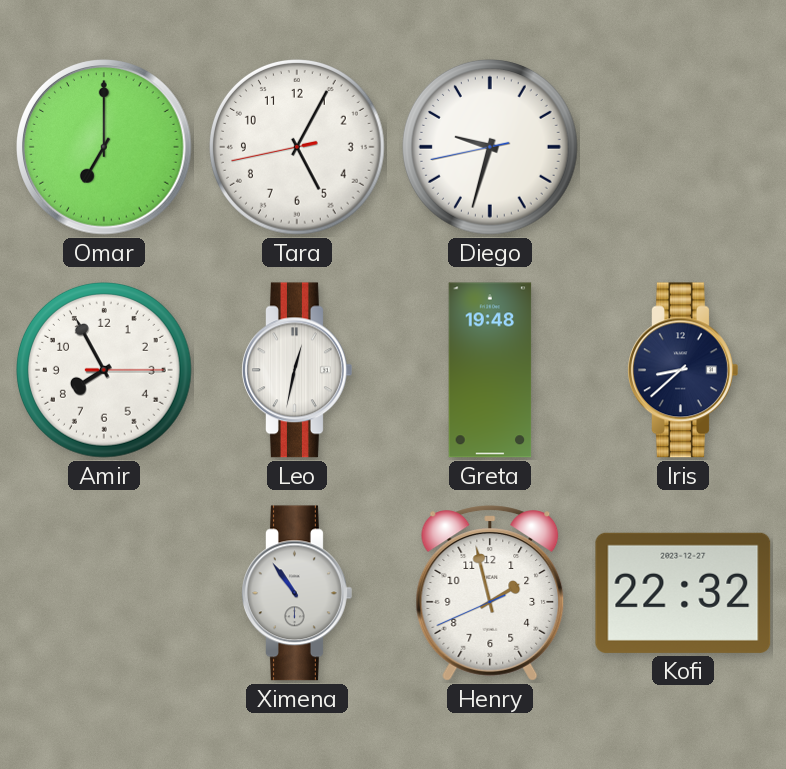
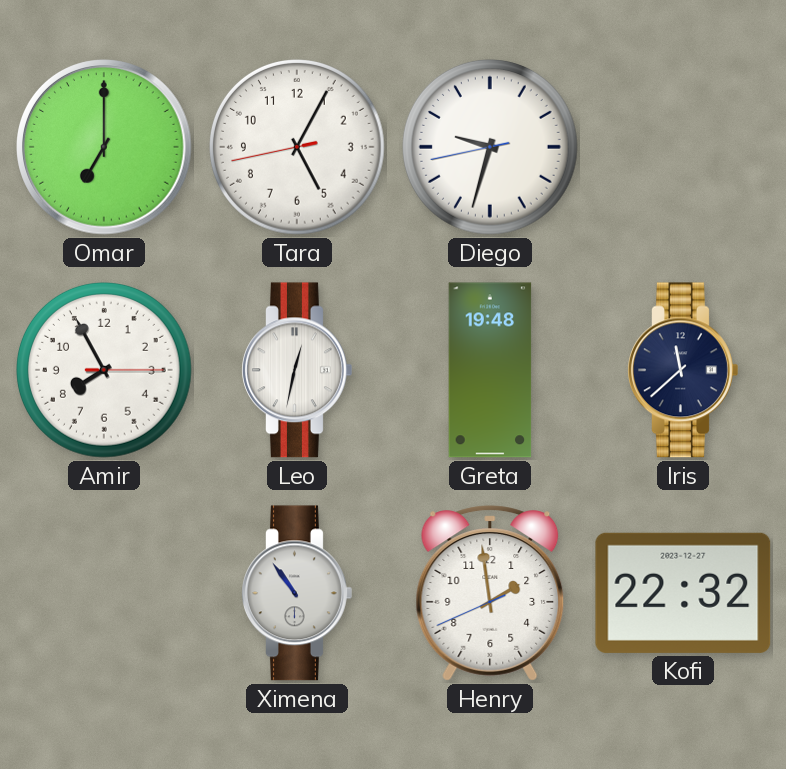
Iris: 8:38 -> 11:38
Henry: 1:57 -> 1:58
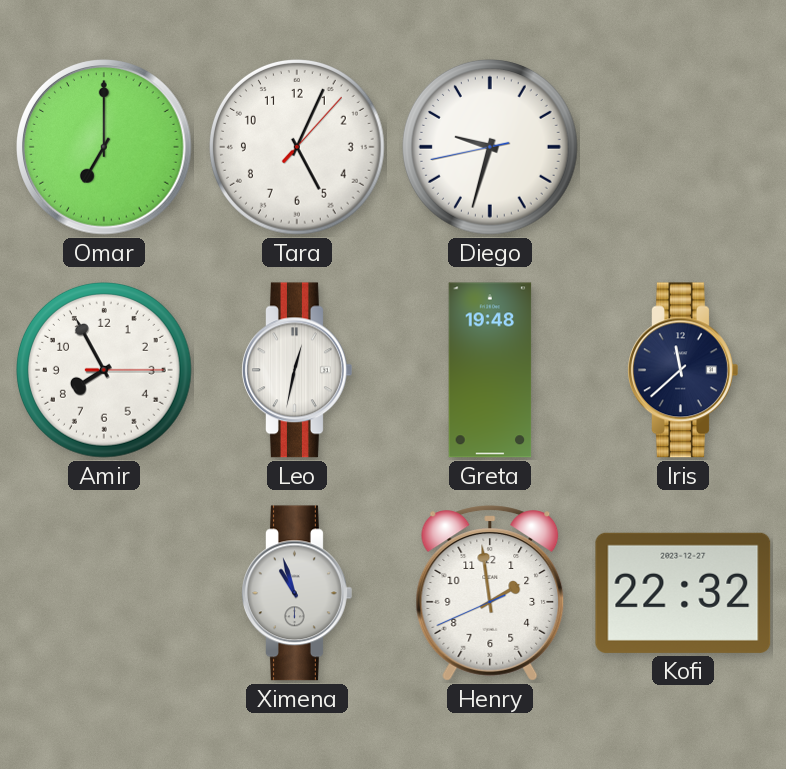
Tara: 5:04:43 -> 5:04:07
Ximena: 10:54 -> 10:57
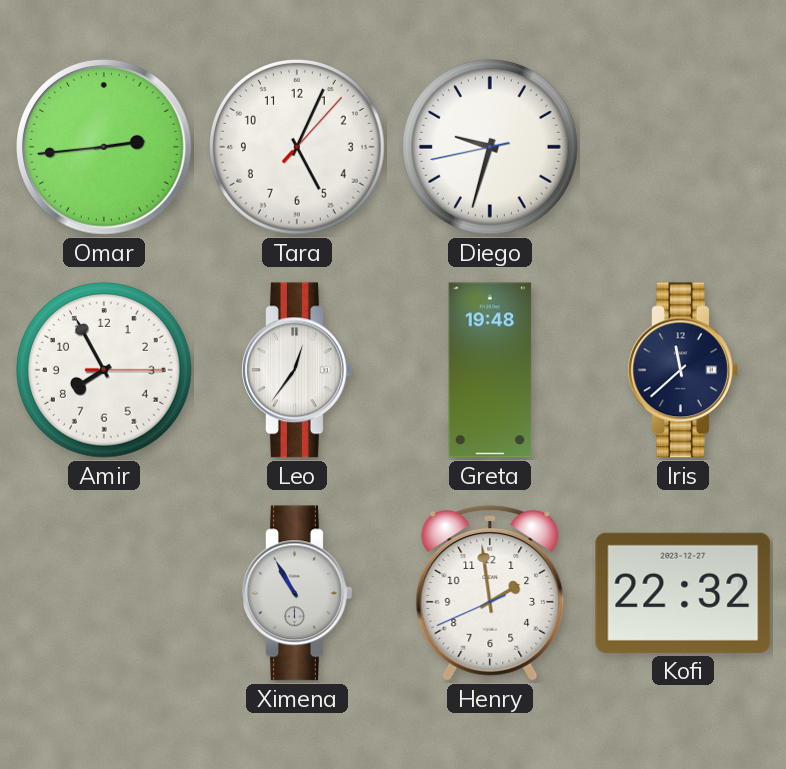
Omar: 7:00 -> 2:44
Leo: 12:32 -> 12:36
Ximena: 10:57 -> 10:55
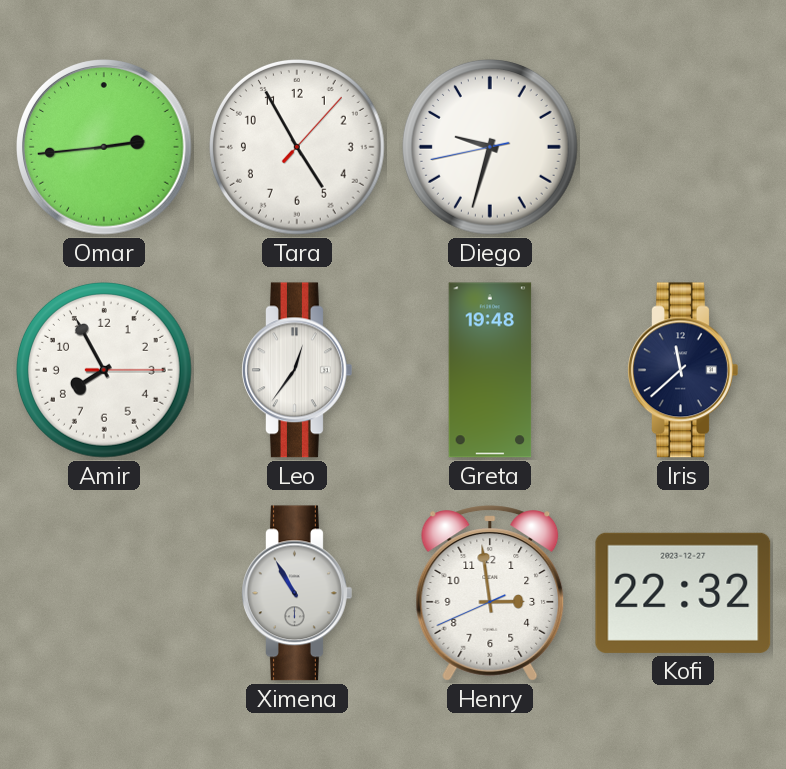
Tara: 5:04 -> 4:55
Henry: 1:58 -> 2:58
